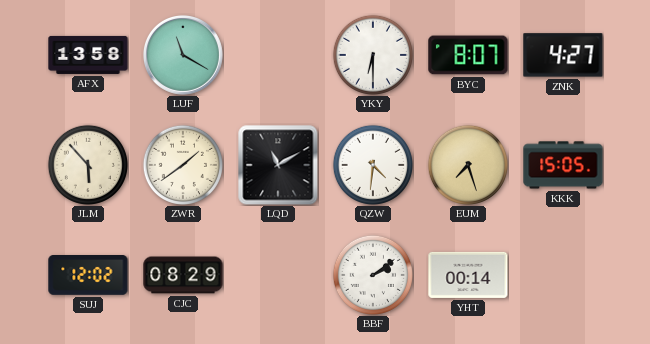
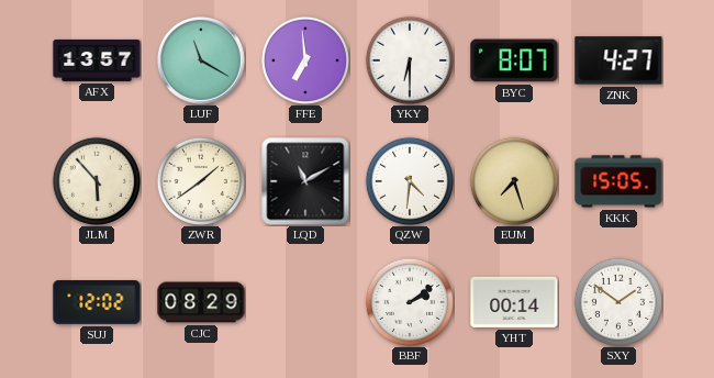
AFX: 13:58 -> 13:57
FFE: none -> 6:59
SXY: none -> 1:51
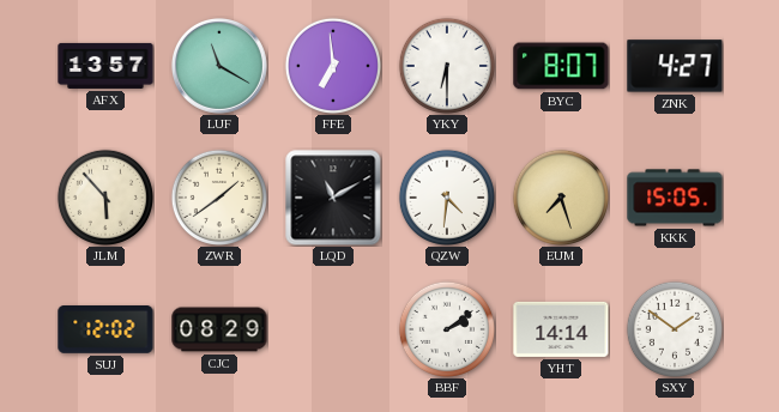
YHT: 00:14 -> 14:14
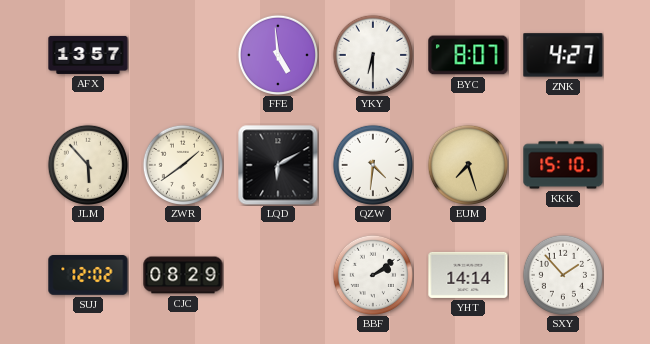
LUF: 11:20 -> none
FFE: 6:59 -> 4:59
LQD: 11:10 -> 6:10
KKK: 15:05 -> 15:10
SXY: 1:51 -> 1:53
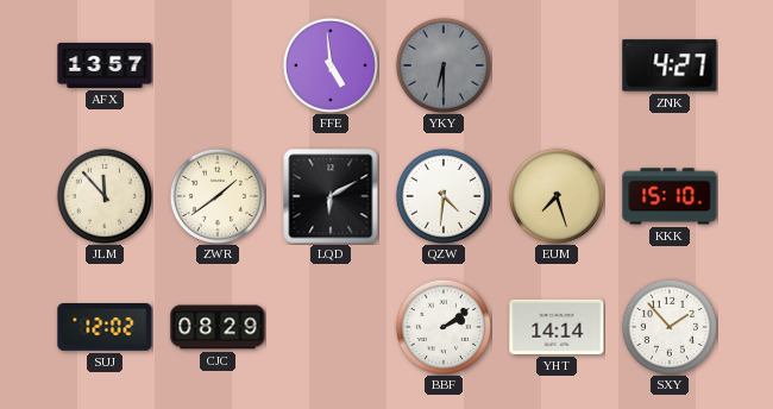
YKY dial: white -> grey
BYC: 8:07 -> none
JLM: 5:53 -> 11:53
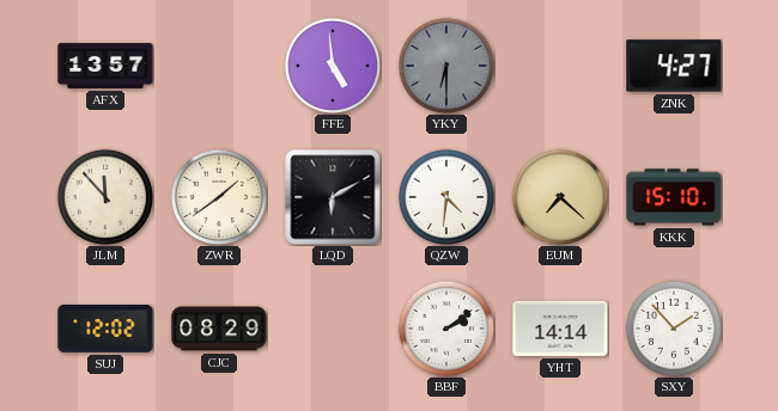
EUM: 7:27 -> 7:22
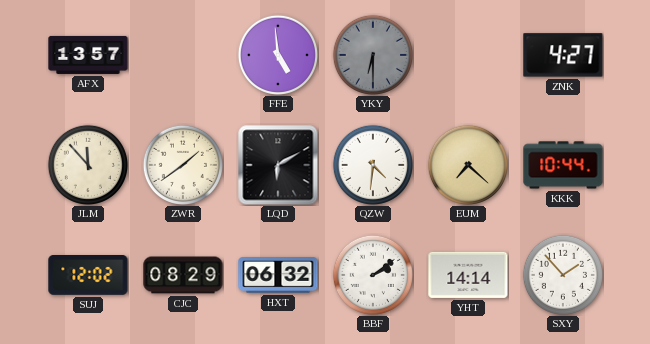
KKK: 15:10 -> 10:44
HXT: none -> 06:32
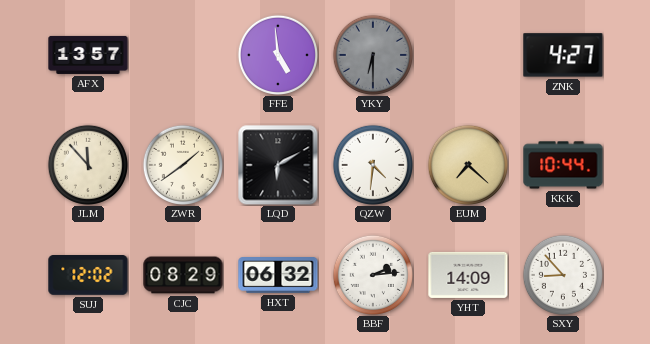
BBF: 2:09 -> 2:14
YHT: 14:14 -> 14:09
SXY: 1:53 -> 8:53
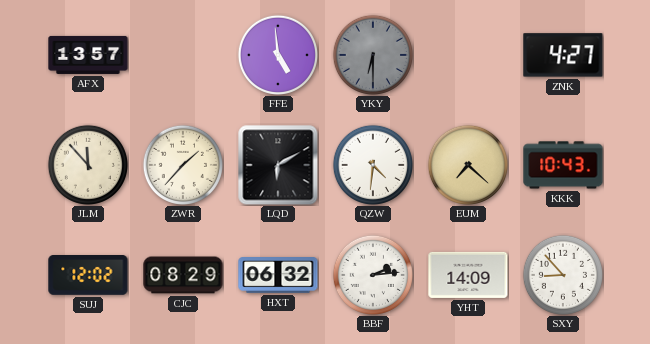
ZWR: 1:39 -> 1:37
KKK: 10:44 -> 10:43
